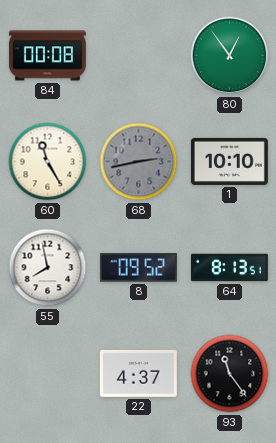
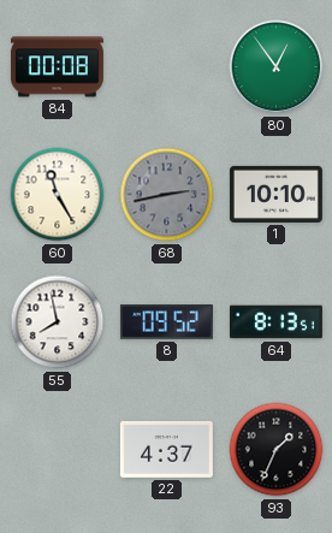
93: 11:24 -> 1:34
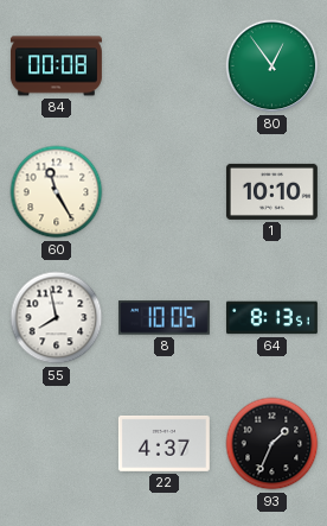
68: 2:43 -> none
8: 09:52 -> 10:05
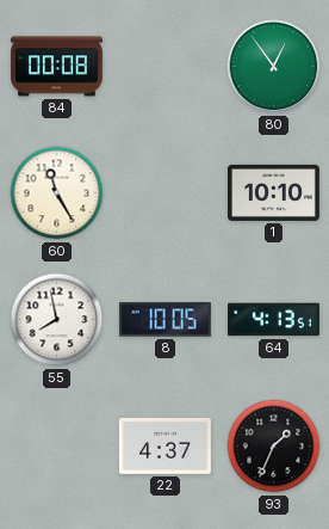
64: 8:13 -> 4:13
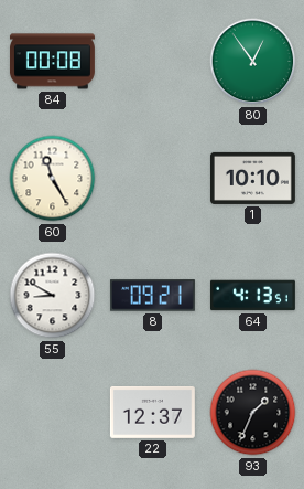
55: 7:58 -> 8:50
8: 10:05 -> 09:21
22: 4:37 -> 12:37
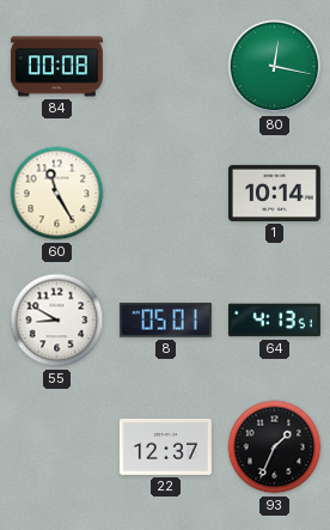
80: 12:54 -> 12:17
1: 10:10 -> 10:14
8: 09:21 -> 05:01
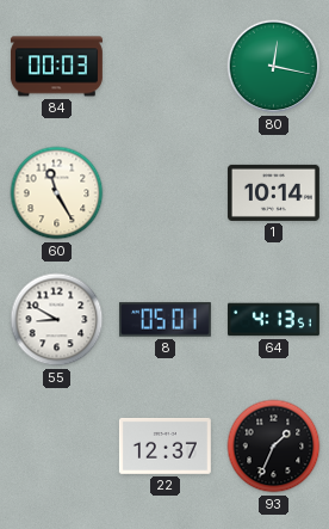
84: 00:08 -> 00:03
